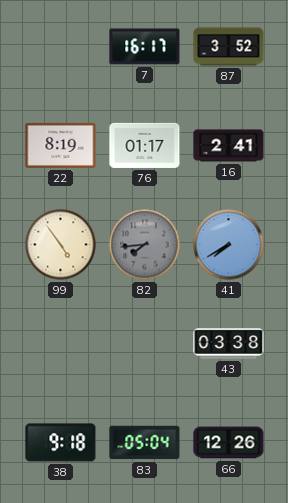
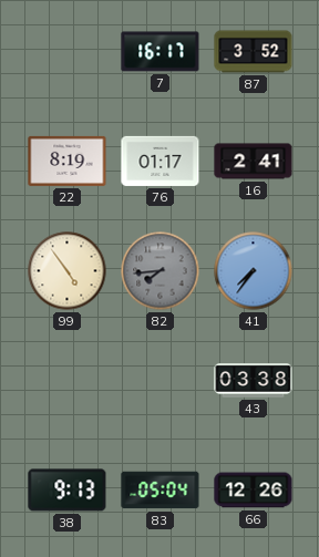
41: 7:40 -> 7:36
38: 9:18 -> 9:13
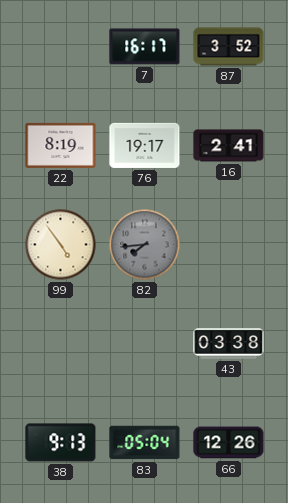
76: 01:17 -> 19:17
41: 7:36 -> none
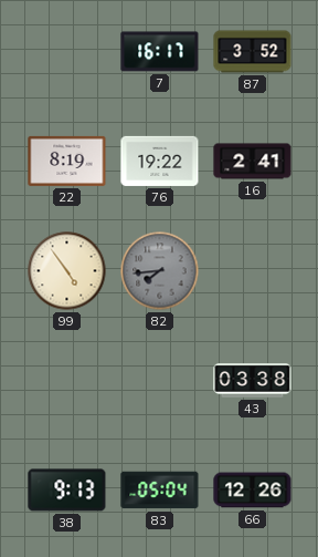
76: 19:17 -> 19:22
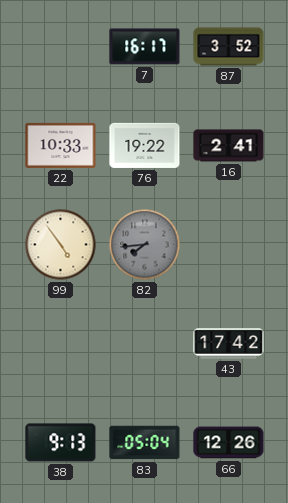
22: 8:19 -> 10:33
43: 03:38 -> 17:42
